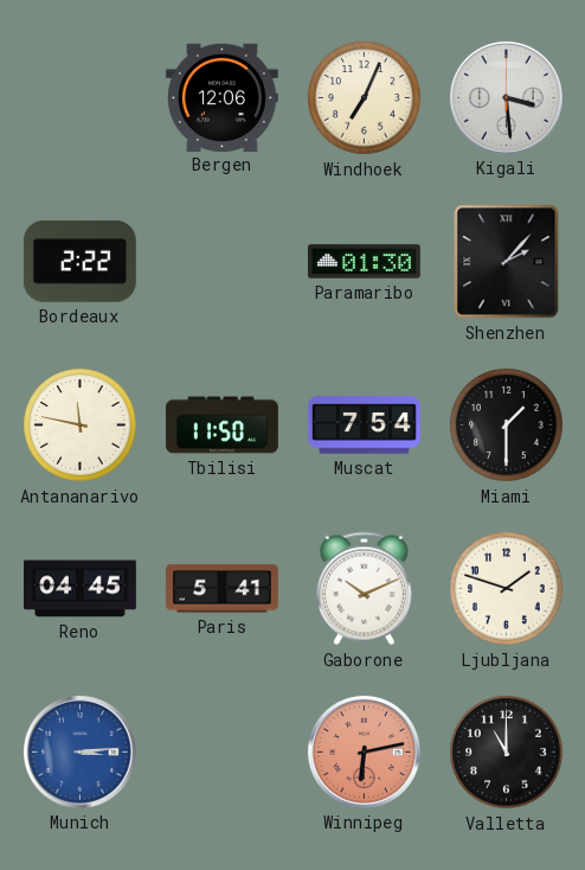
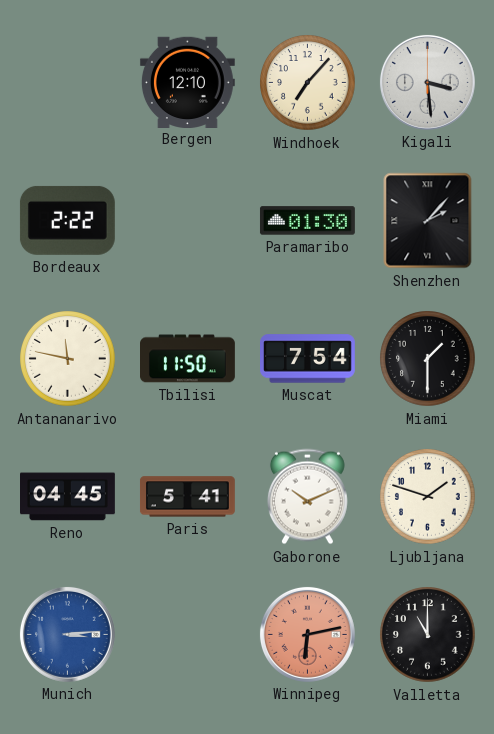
Bergen: 12:06 -> 12:10
Windhoek: 7:04 -> 7:07
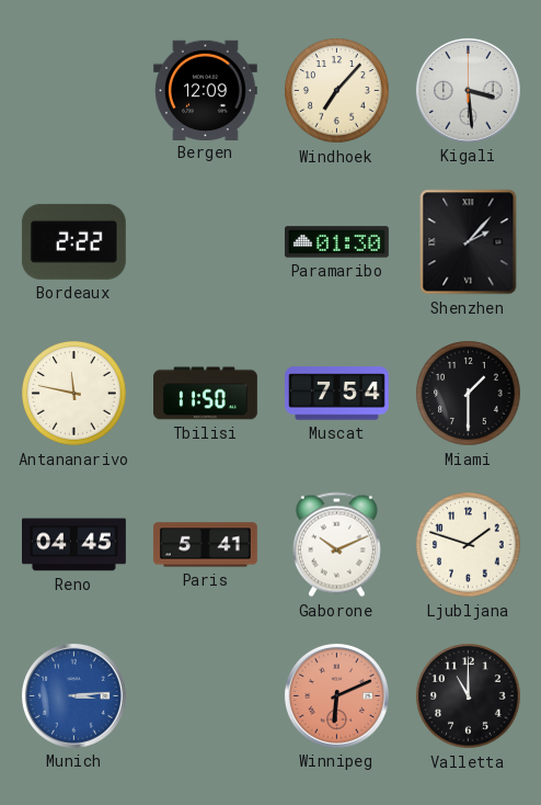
Bergen: 12:10 -> 12:09
Winnipeg: 6:13 -> 6:11
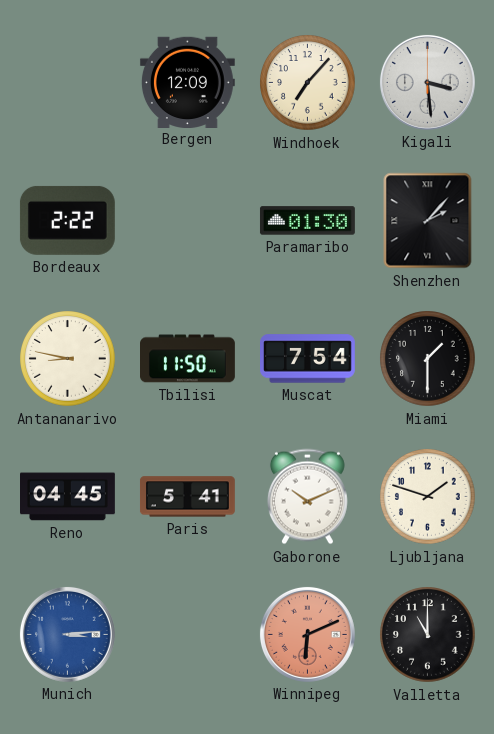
Antananarivo: 11:47 -> 8:47
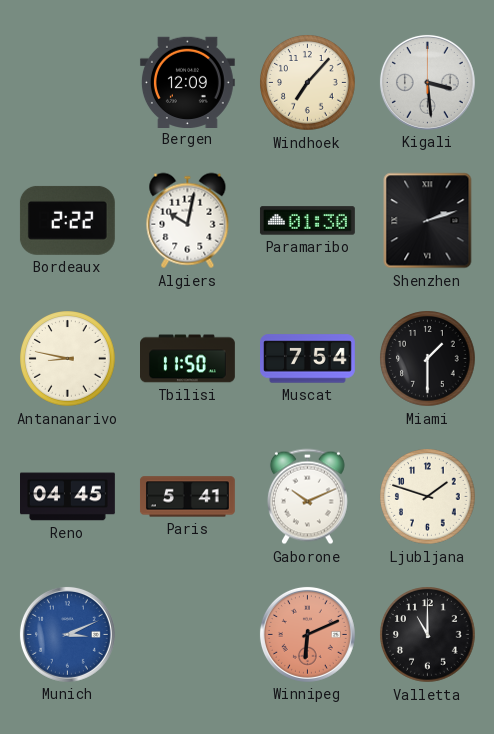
Algiers: none -> 10:02
Shenzhen: 2:07 -> 2:12
Munich: 3:14 -> 3:11
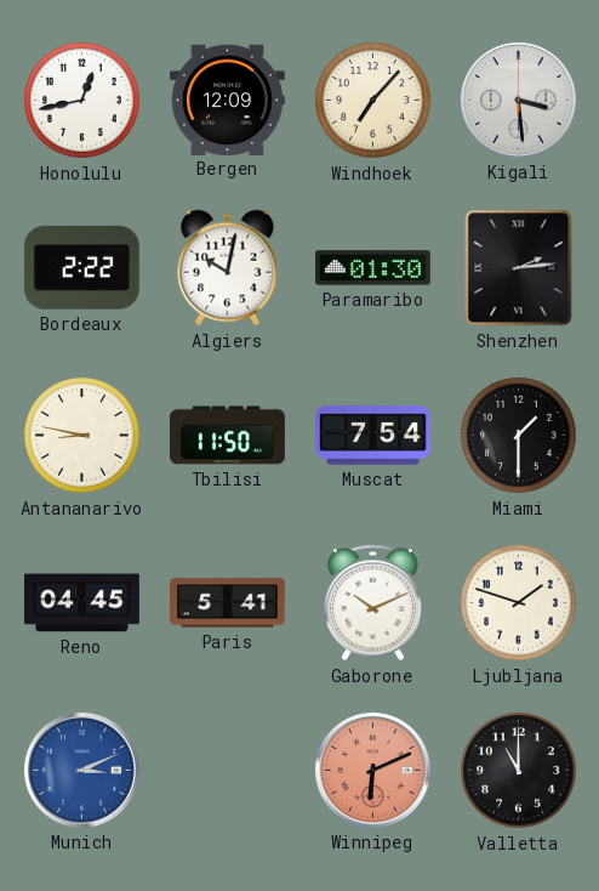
Honolulu: none -> 12:43
Shenzhen: 2:12 -> 2:14
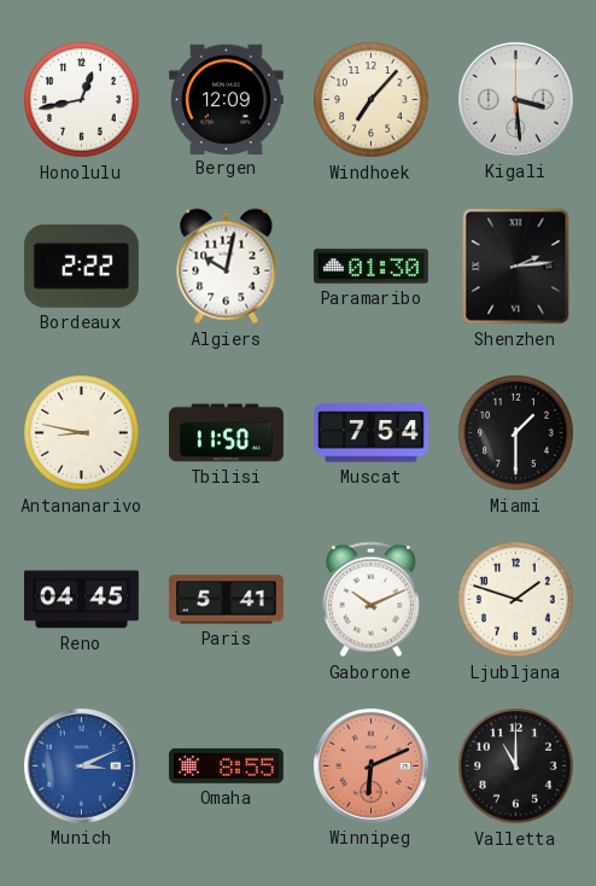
Omaha: none -> 8:55
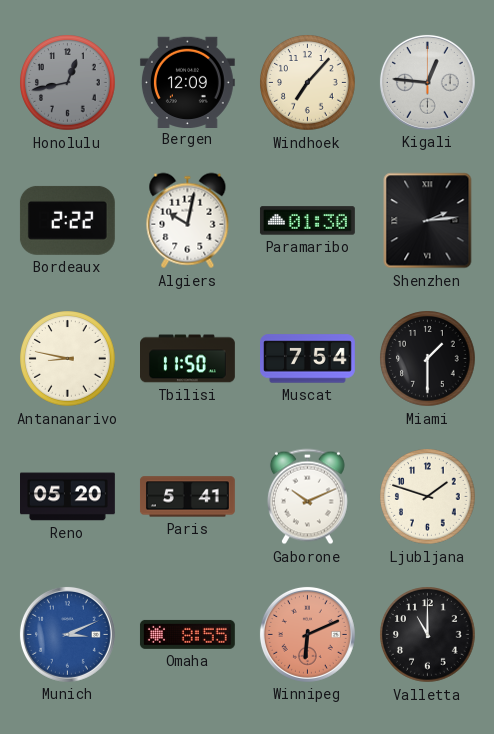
Honolulu dial: white -> grey
Kigali: 3:29 -> 12:46
Reno: 04:45 -> 05:20
